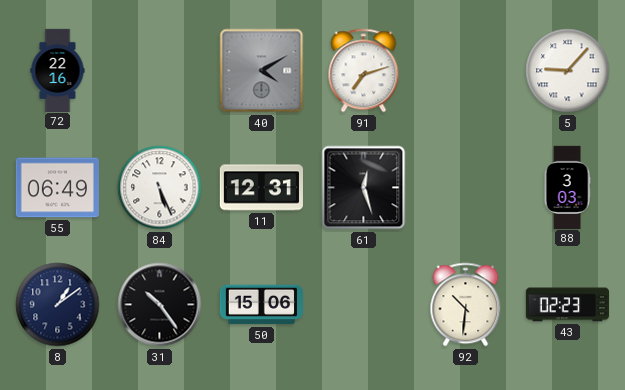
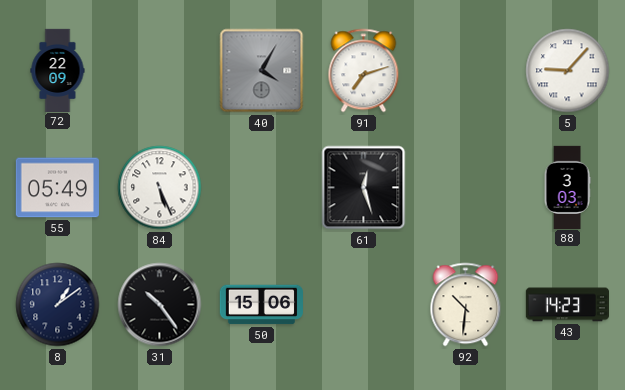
72: 22:16 -> 22:09
40: 4:10 -> 4:05
55: 06:49 -> 05:49
11: 12:31 -> none
43: 02:23 -> 14:23
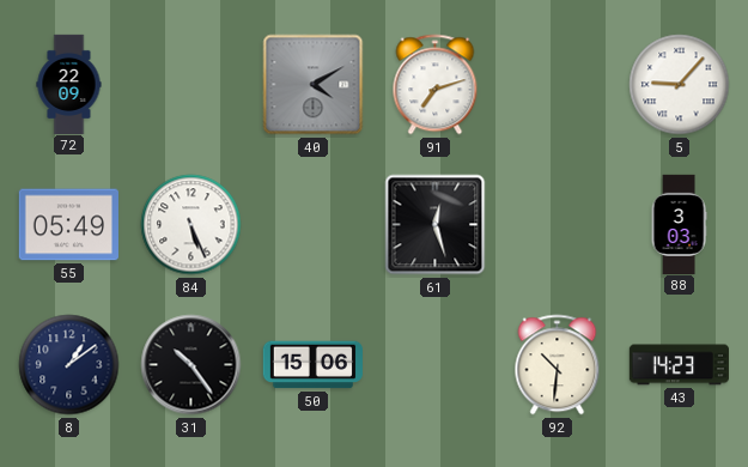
40: 4:05 -> 4:10
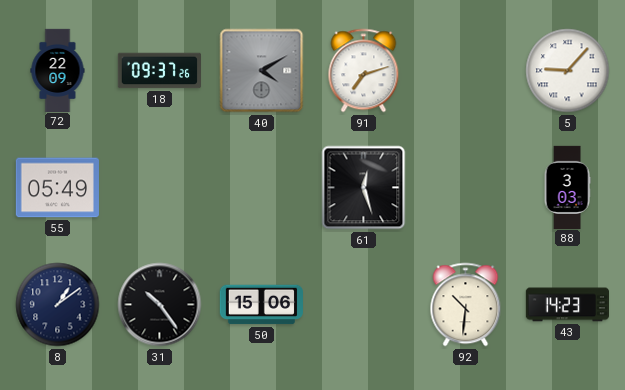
18: none -> 09:37
84: 5:26 -> none
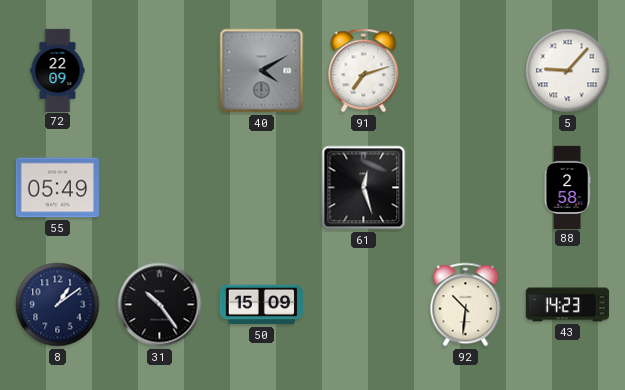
18: 09:37 -> none
88: 3:03 -> 2:58
50: 15:06 -> 15:09
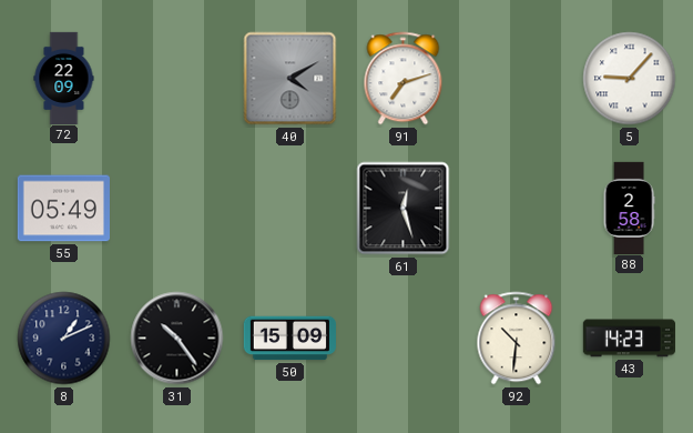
8: 1:09 -> 1:11
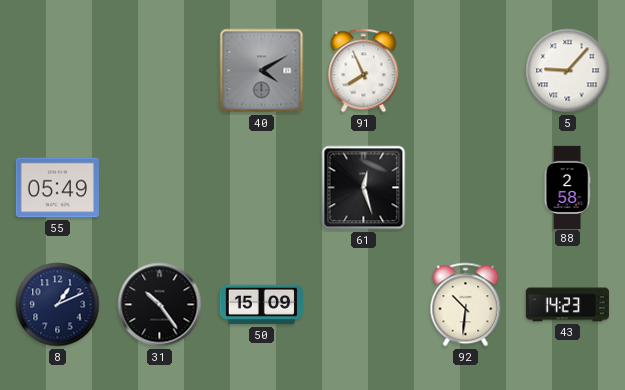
72: 22:09 -> none
91: 7:12 -> 7:56
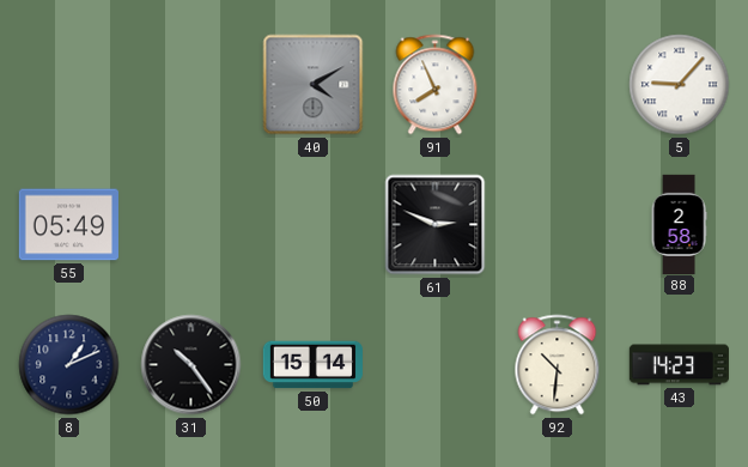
61: 12:27 -> 2:49
50: 15:09 -> 15:14
